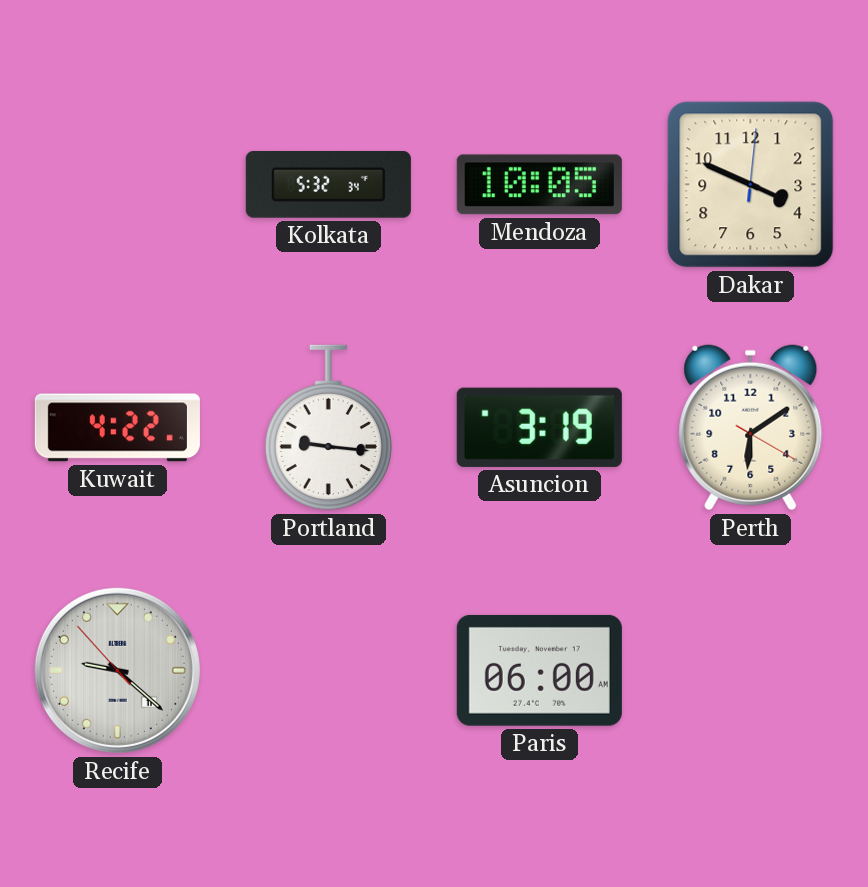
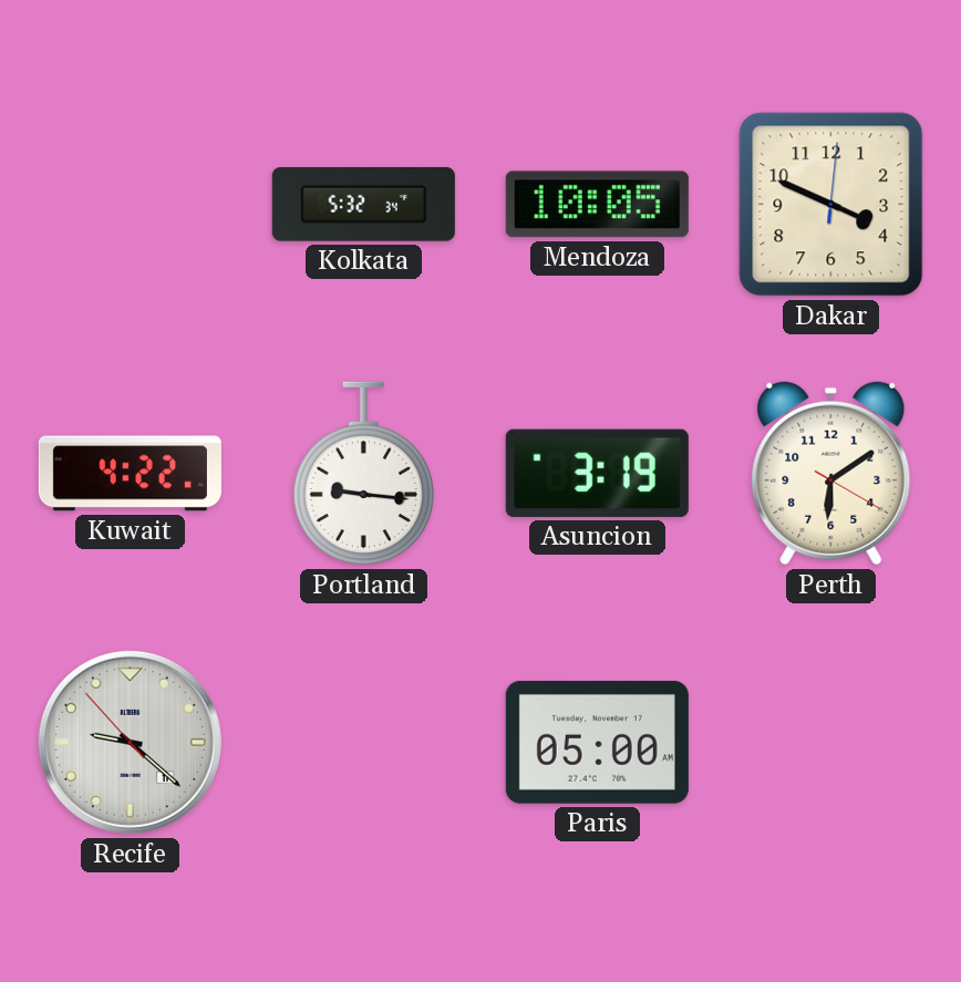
Paris: 06:00 -> 05:00
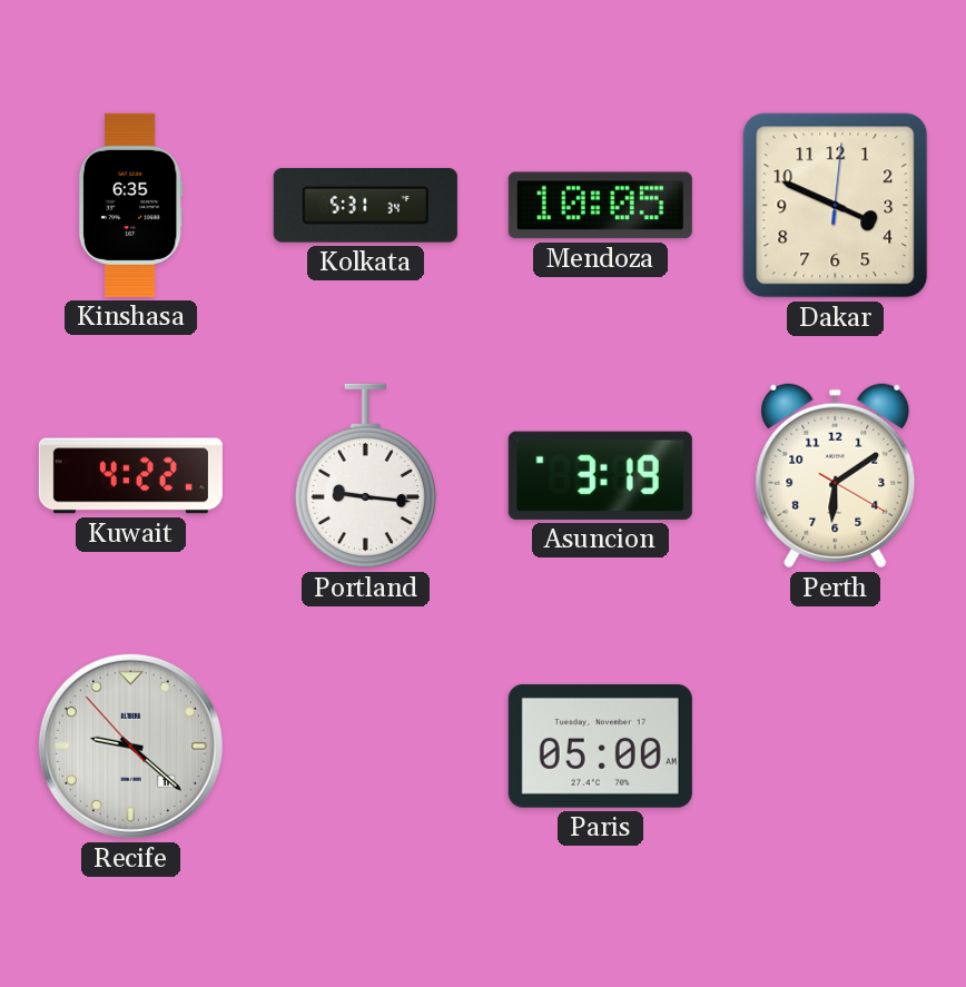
Kinshasa: none -> 6:35
Kolkata: 5:32 -> 5:31
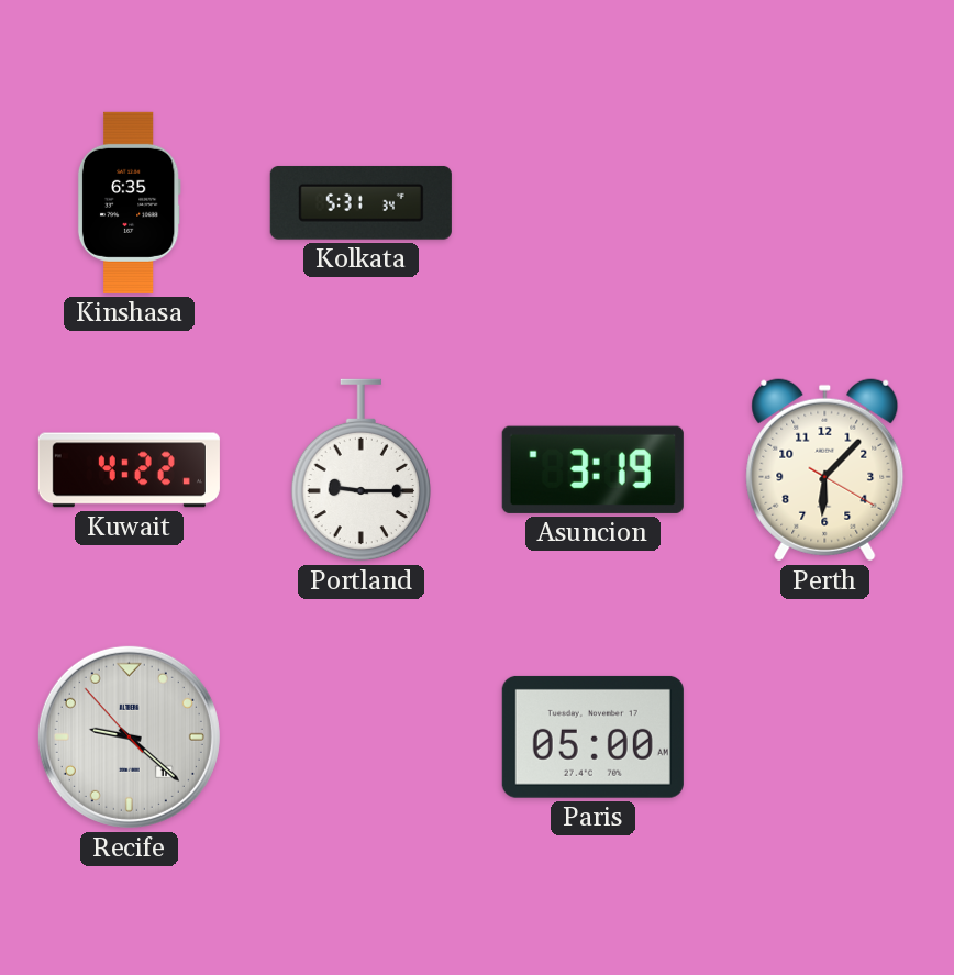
Mendoza: 10:05 -> none
Dakar: 3:49 -> none
Portland: 9:16 -> 9:15
Perth: 6:09 -> 6:07
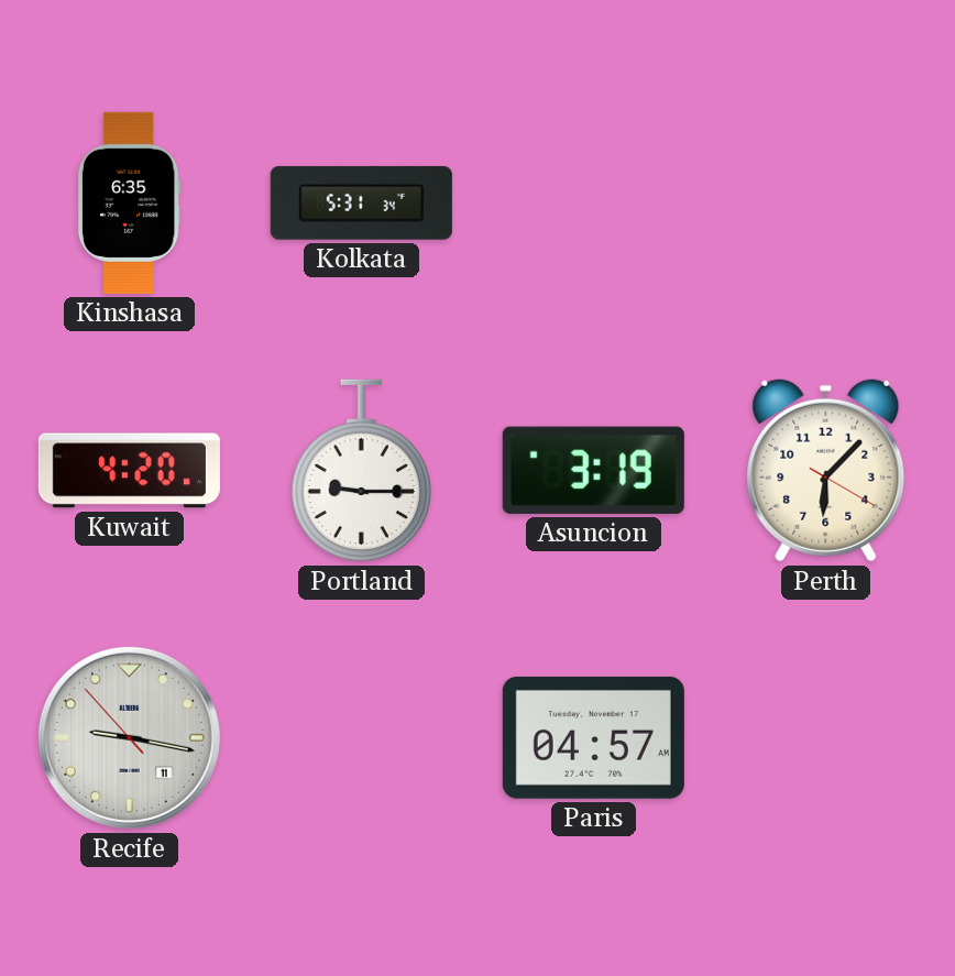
Kuwait: 4:22 -> 4:20
Recife: 9:21 -> 9:16
Paris: 05:00 -> 04:57
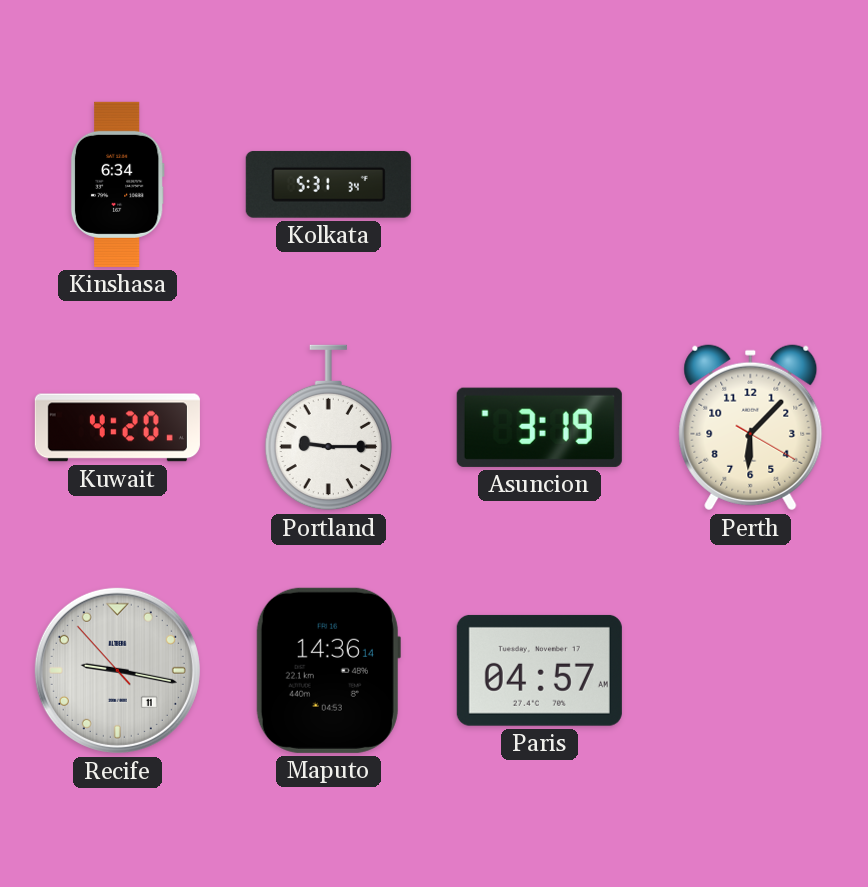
Kinshasa: 6:35 -> 6:34
Maputo: none -> 14:36
